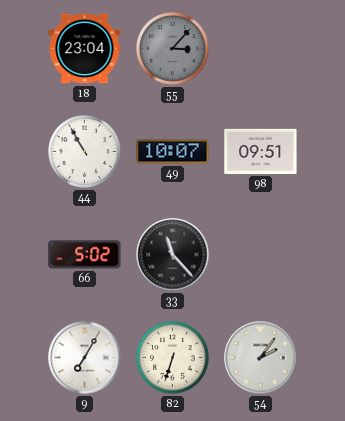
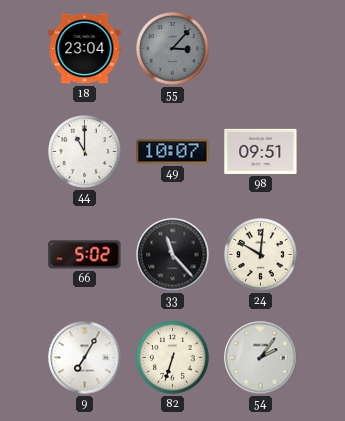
44: 10:55 -> 11:00
24: none -> 10:01
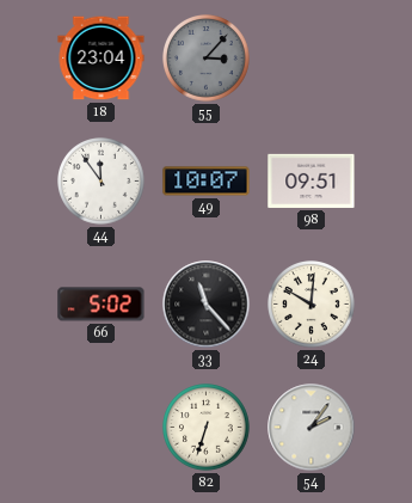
44: 11:00 -> 11:54
9: 7:05 -> none
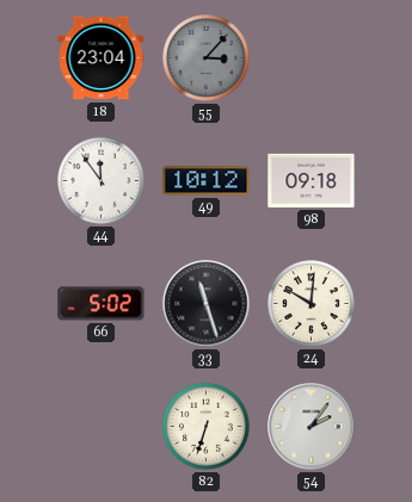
49: 10:07 -> 10:12
98: 09:51 -> 09:18
33: 11:23 -> 11:27
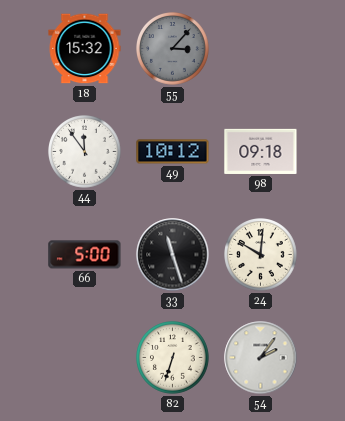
18: 23:04 -> 15:32
66: 5:02 -> 5:00
